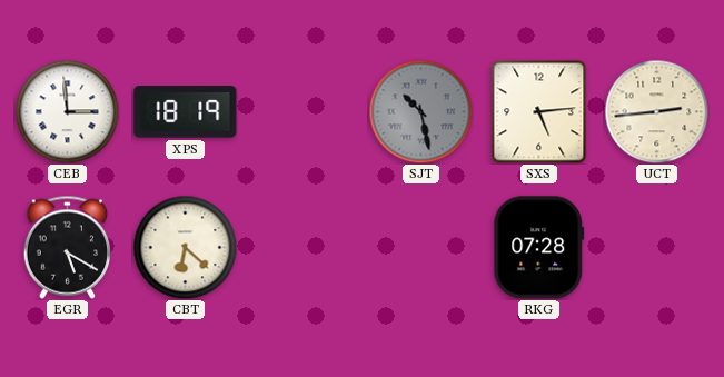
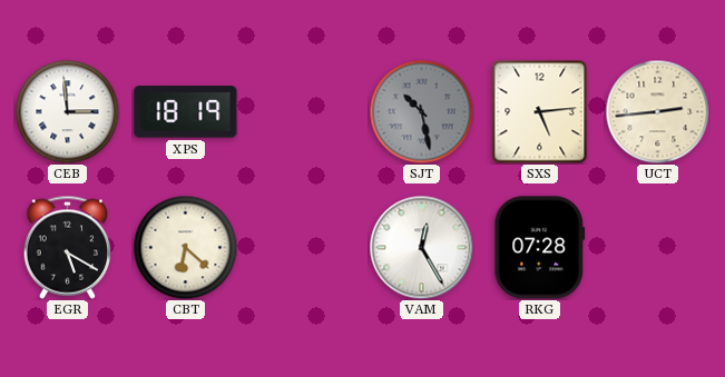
VAM: none -> 12:25
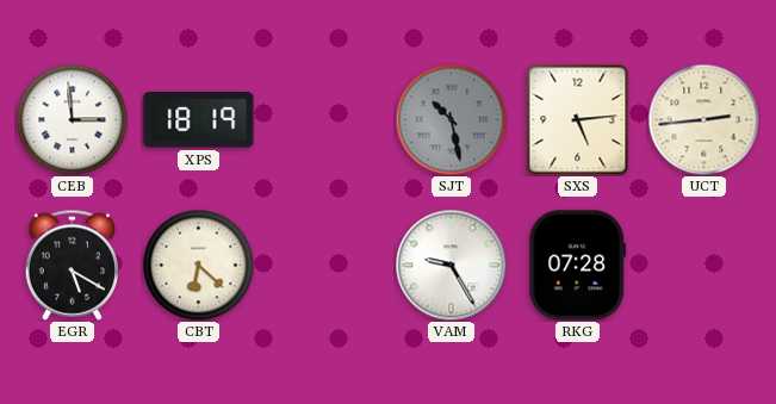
VAM: 12:25 -> 9:25
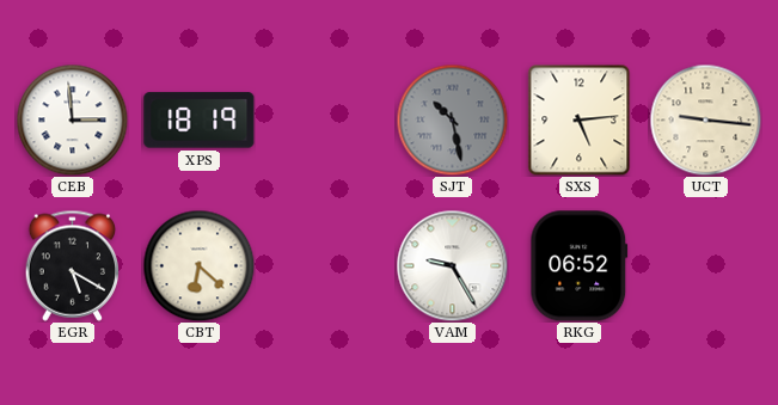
UCT: 2:44 -> 9:16
RKG: 07:28 -> 06:52
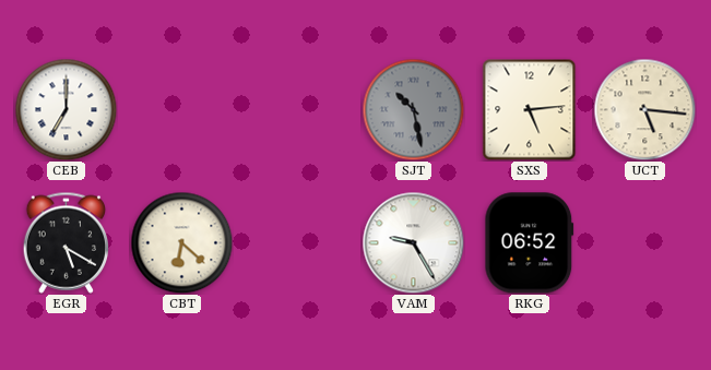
CEB: 2:59 -> 7:00
XPS: 18:19 -> none
UCT: 9:16 -> 5:16
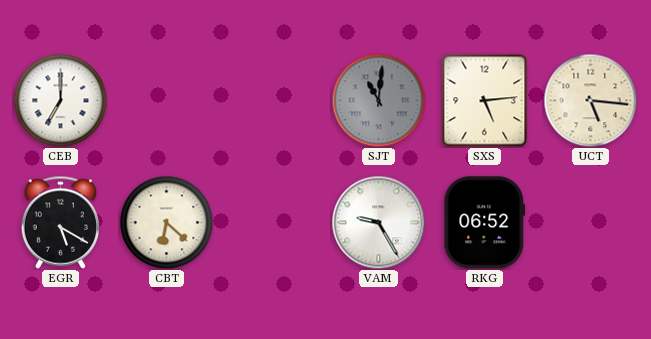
SJT: 10:28 -> 11:01
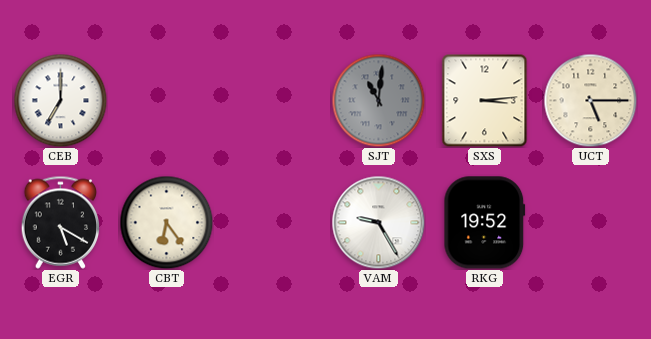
SXS: 5:14 -> 3:14
UCT: 5:16 -> 5:15
CBT: 6:22 -> 6:24
RKG: 06:52 -> 19:52
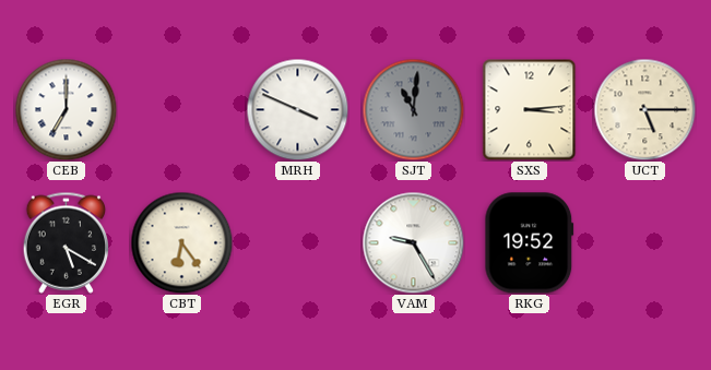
MRH: none -> 3:49
